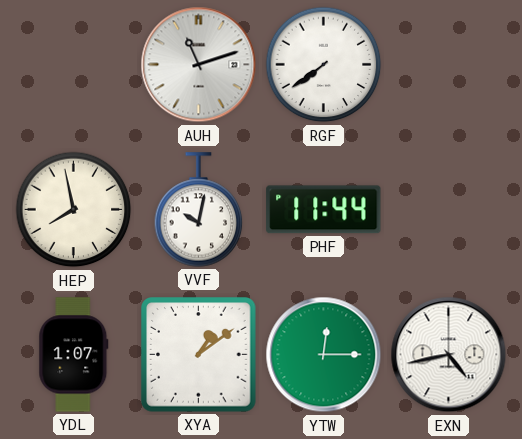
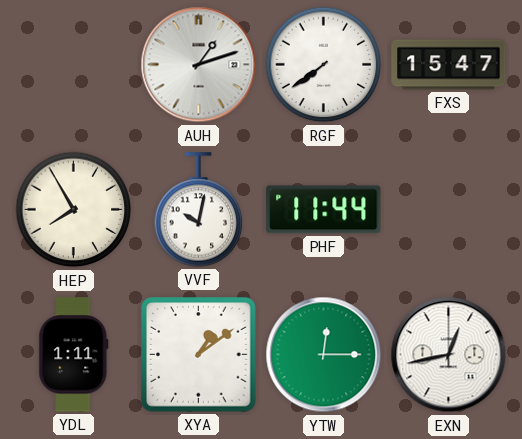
AUH: 11:12 -> 1:12
FXS: none -> 15:47
HEP: 7:58 -> 7:55
YDL: 1:07 -> 1:11
EXN: 4:43 -> 12:43
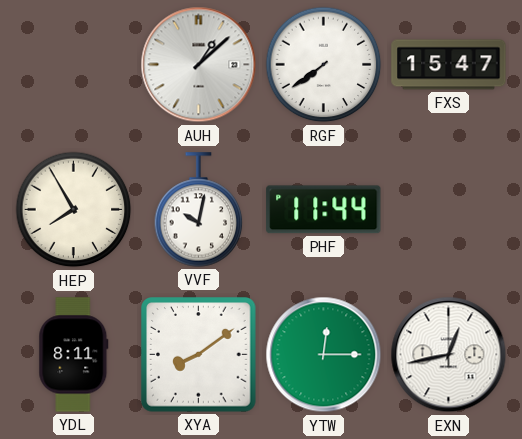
AUH: 1:12 -> 1:08
YDL: 1:11 -> 8:11
XYA: 1:09 -> 8:09
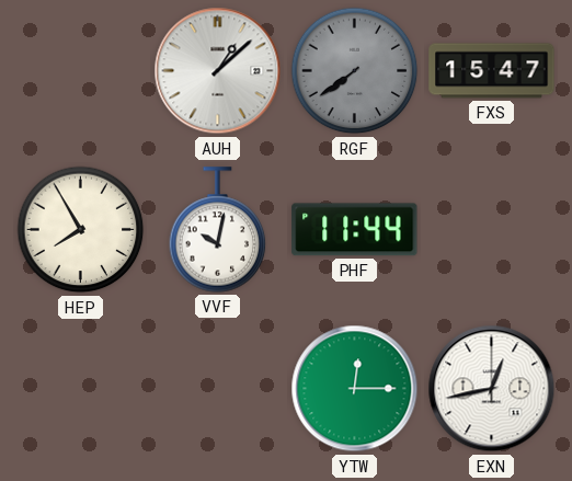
RGF dial: white -> grey
YDL: 8:11 -> none
XYA: 8:09 -> none
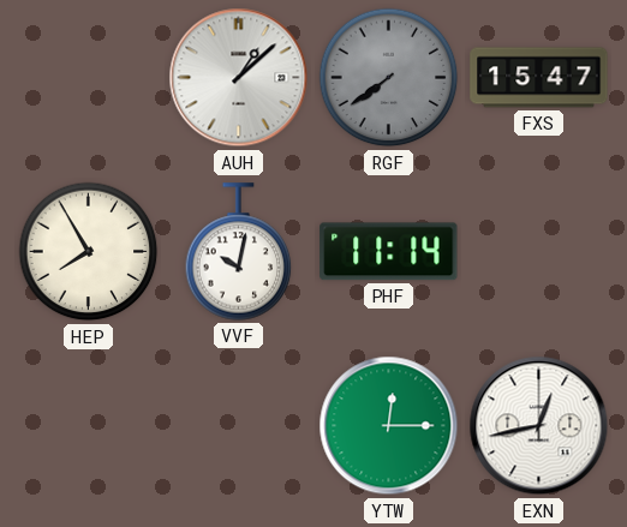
PHF: 11:44 -> 11:14
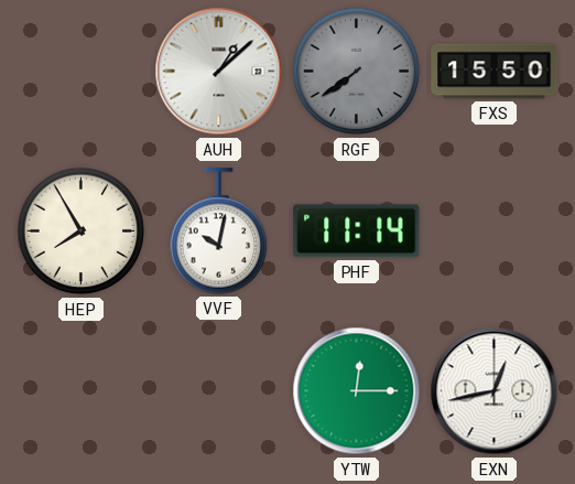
FXS: 15:47 -> 15:50
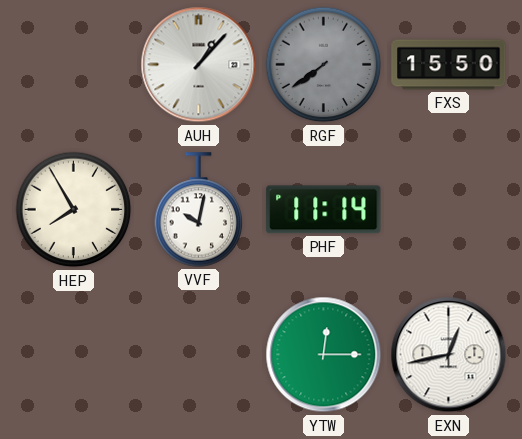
AUH: 1:08 -> 1:07
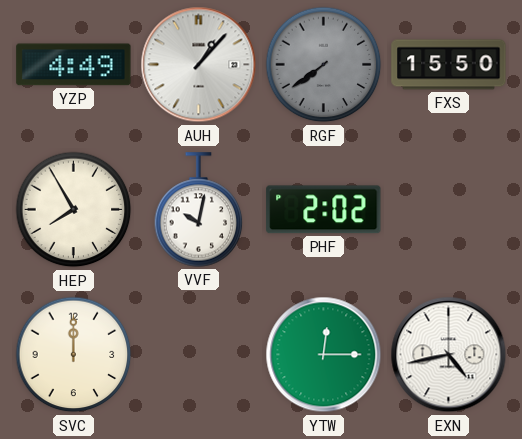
YZP: none -> 4:49
PHF: 11:14 -> 2:02
SVC: none -> 12:00
EXN: 12:43 -> 4:43
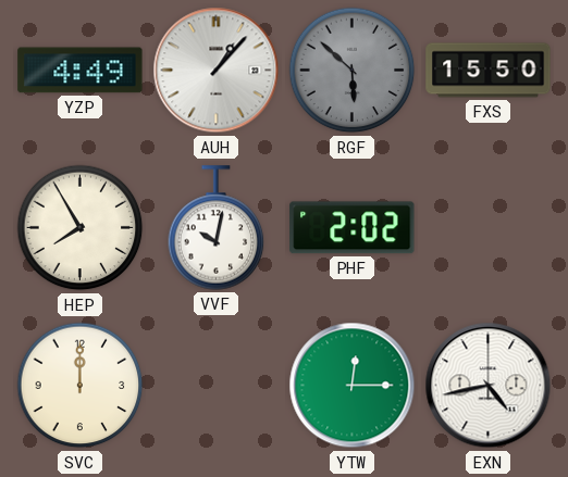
RGF: 7:39 -> 5:52
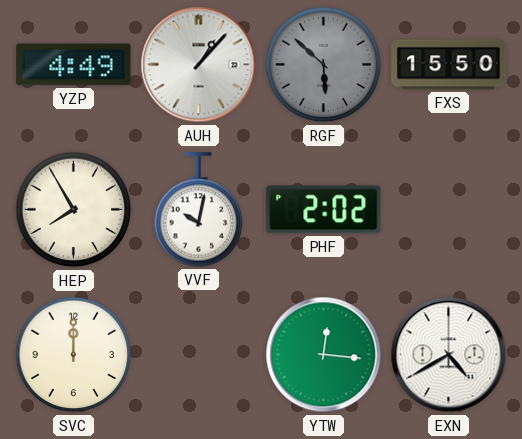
YTW: 12:15 -> 12:16
EXN: 4:43 -> 4:40
